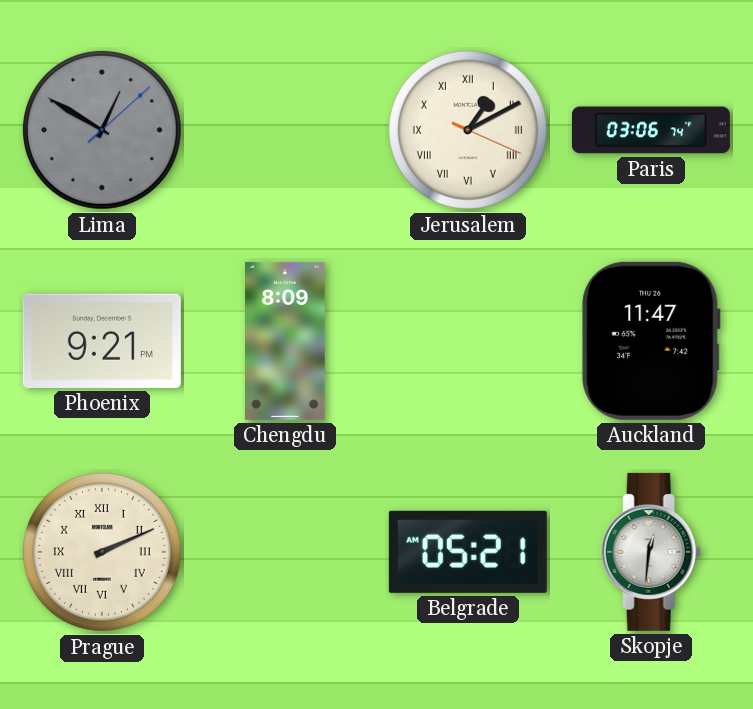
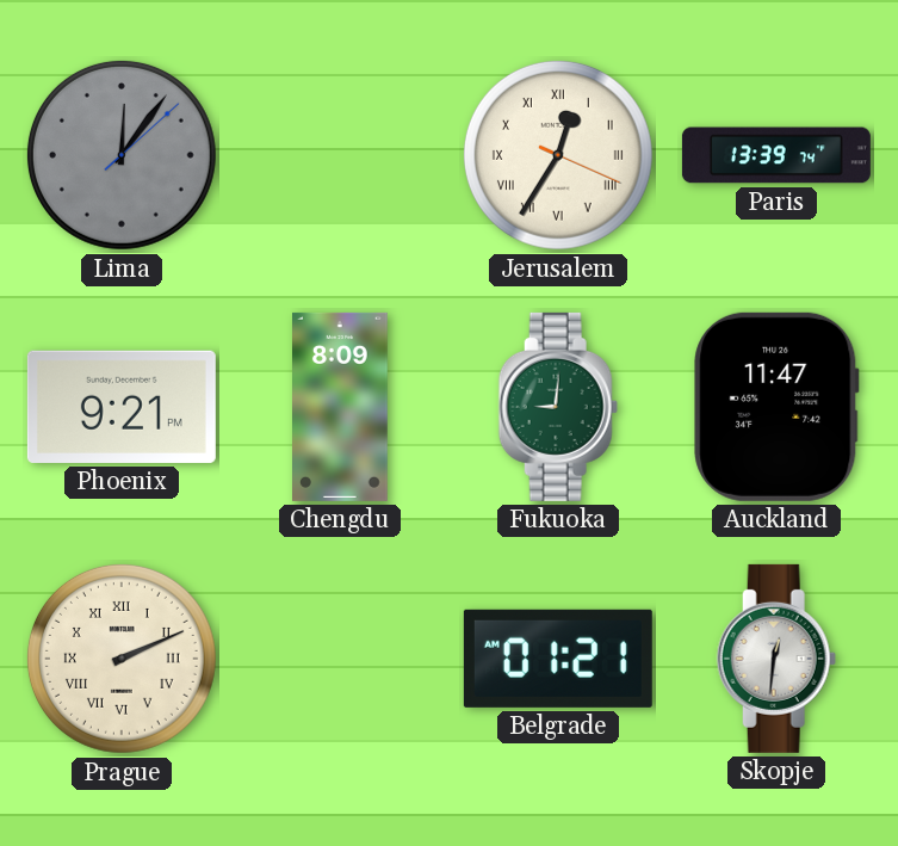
Lima: 12:50 -> 12:06
Jerusalem: 1:10 -> 12:35
Paris: 03:06 -> 13:39
Fukuoka: none -> 9:01
Belgrade: 05:21 -> 01:21
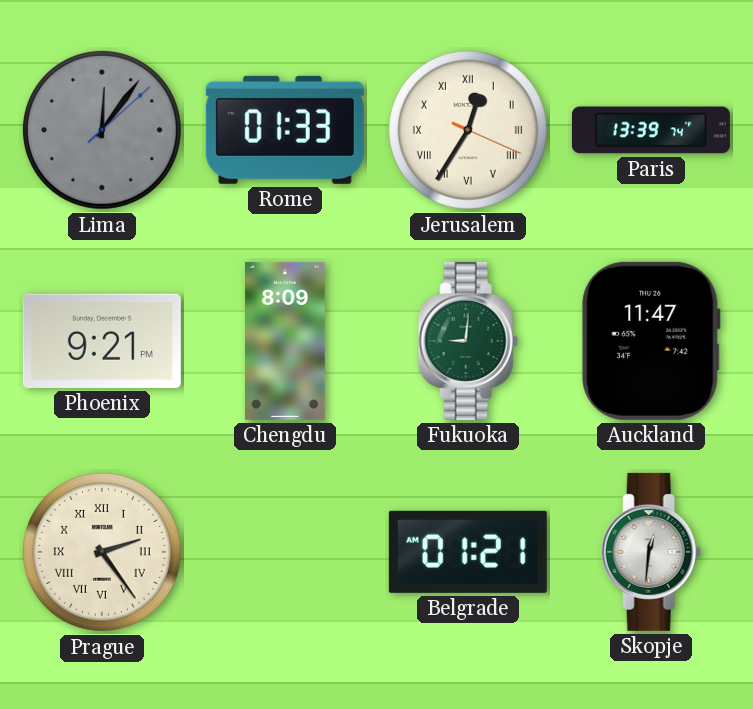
Rome: none -> 01:33
Prague: 2:11 -> 2:24
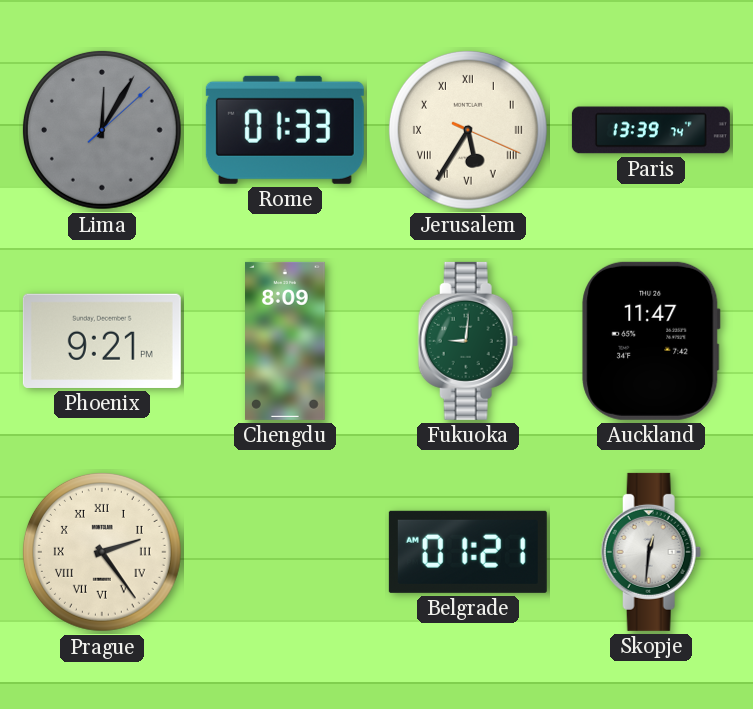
Lima: 12:06 -> 12:05
Jerusalem: 12:35 -> 5:35
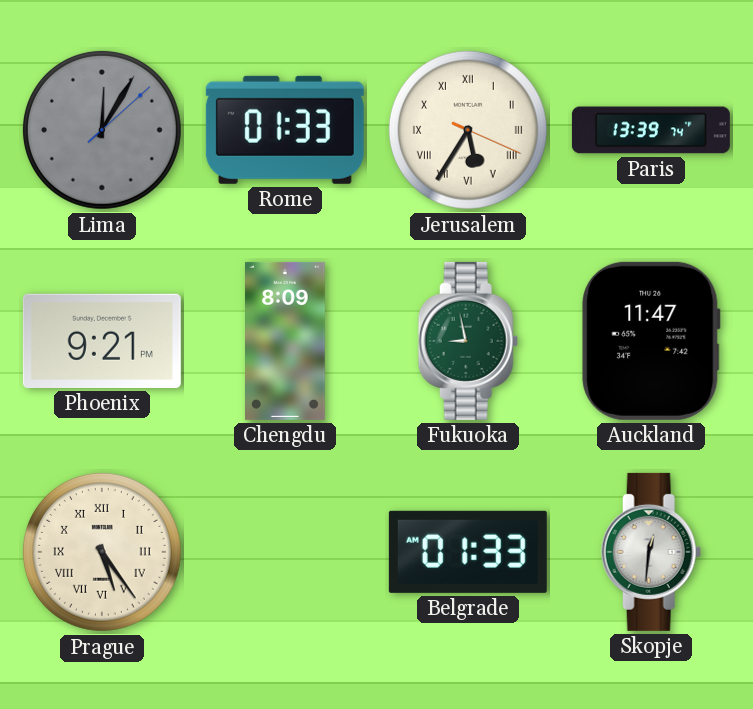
Fukuoka: 9:01 -> 8:58
Prague: 2:24 -> 5:24
Belgrade: 01:21 -> 01:33
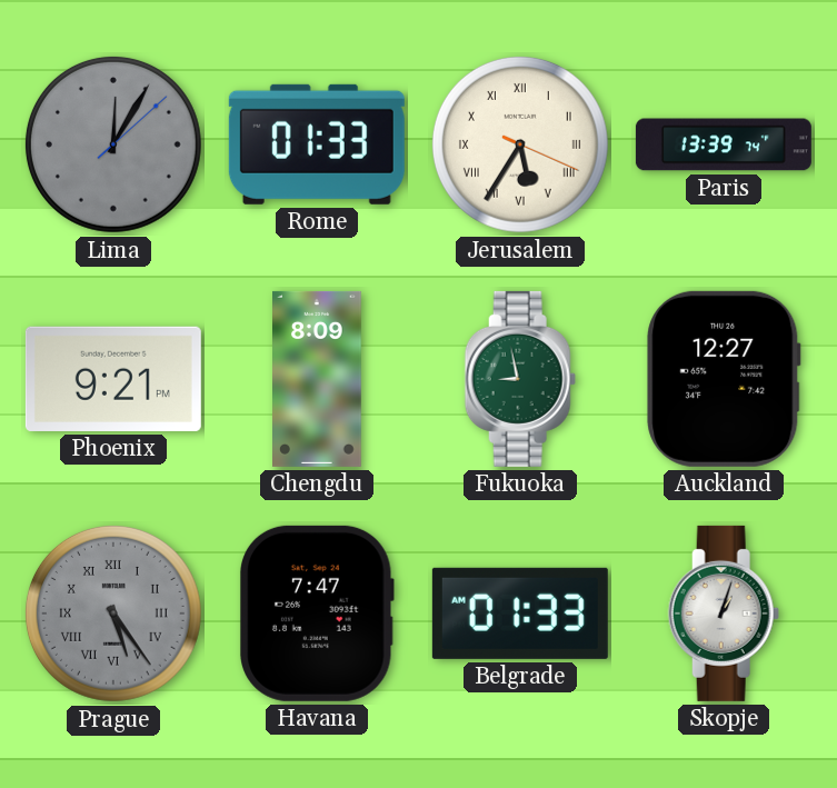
Auckland: 11:47 -> 12:27
Prague dial: cream -> grey
Havana: none -> 7:47
Skopje: 12:31 -> 1:03
